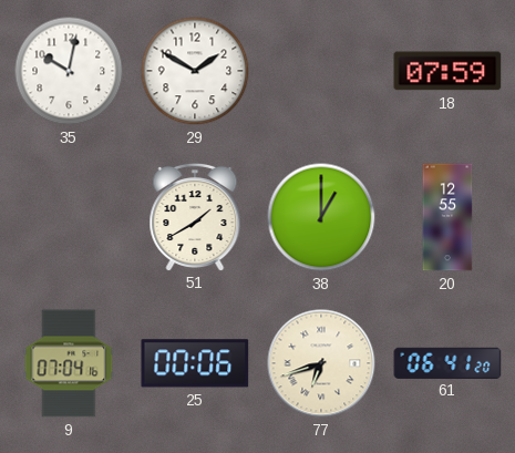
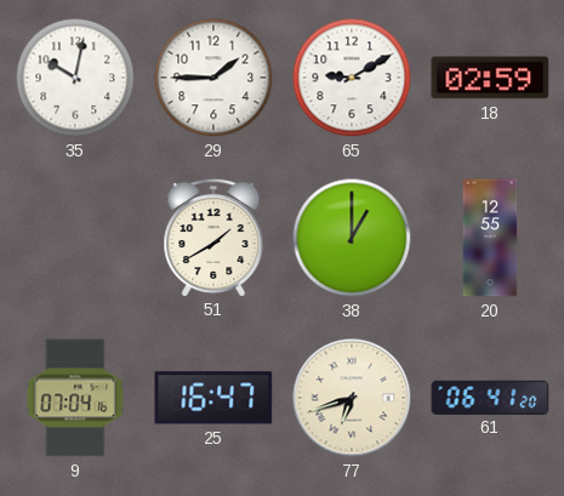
29: 1:50 -> 1:45
65: none -> 9:10
18: 07:59 -> 02:59
25: 00:06 -> 16:47
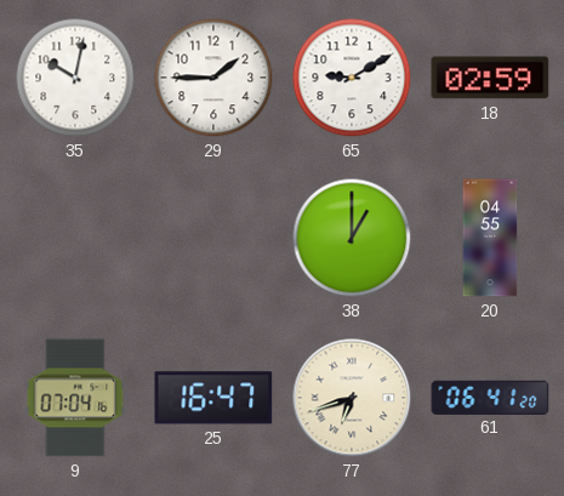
51: 1:40 -> none
20: 12:55 -> 04:55
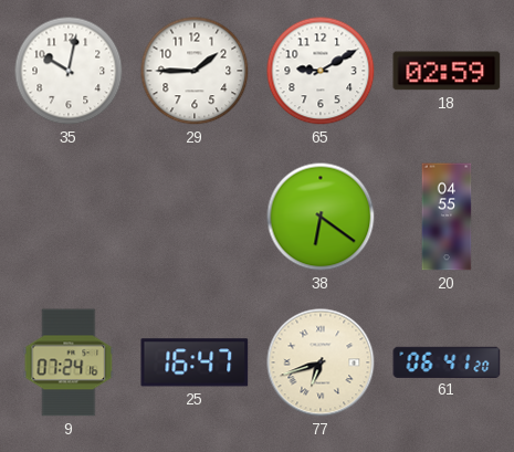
38: 1:00 -> 6:21
9: 07:04 -> 07:24
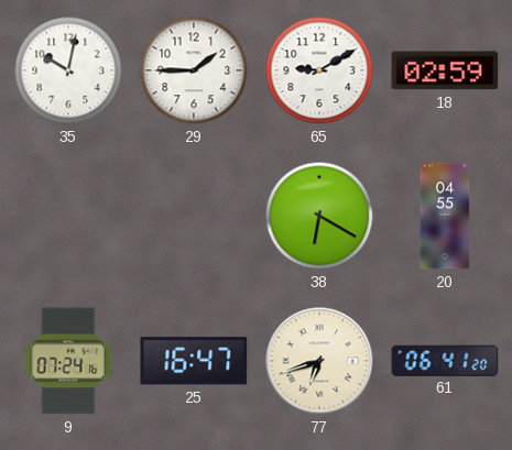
38: 6:21 -> 6:20
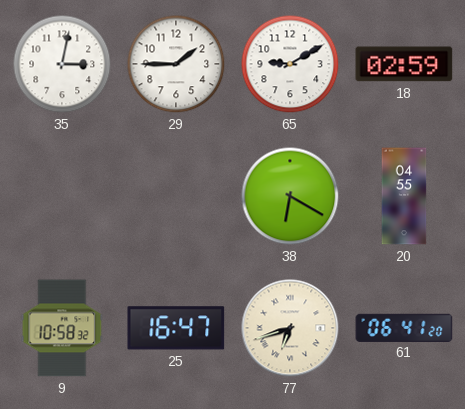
35: 10:02 -> 3:02
9: 07:24 -> 10:58
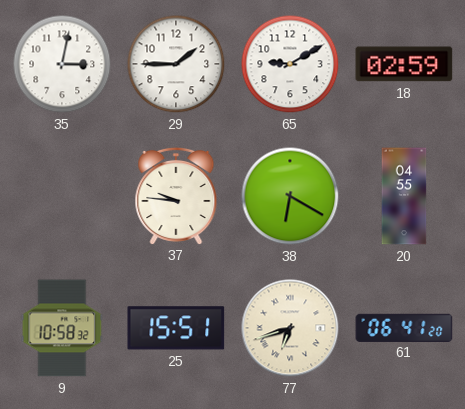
37: none -> 9:46
25: 16:47 -> 15:51
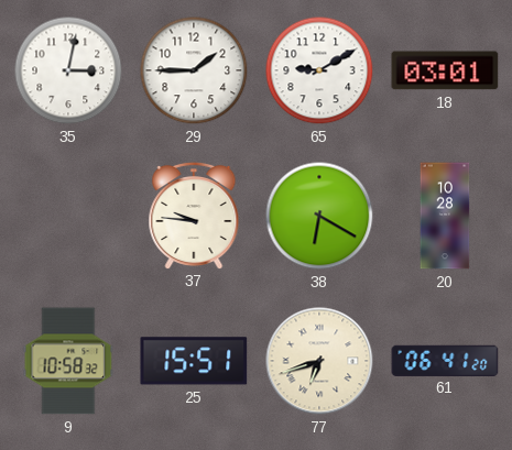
18: 02:59 -> 03:01
20: 04:55 -> 10:28
